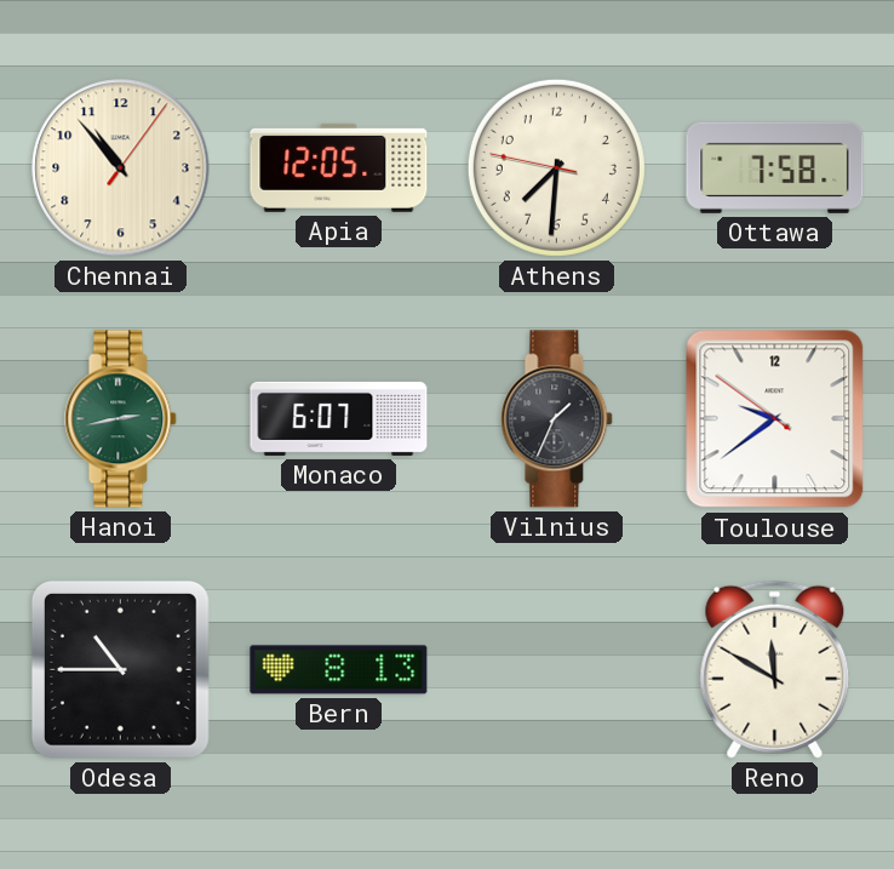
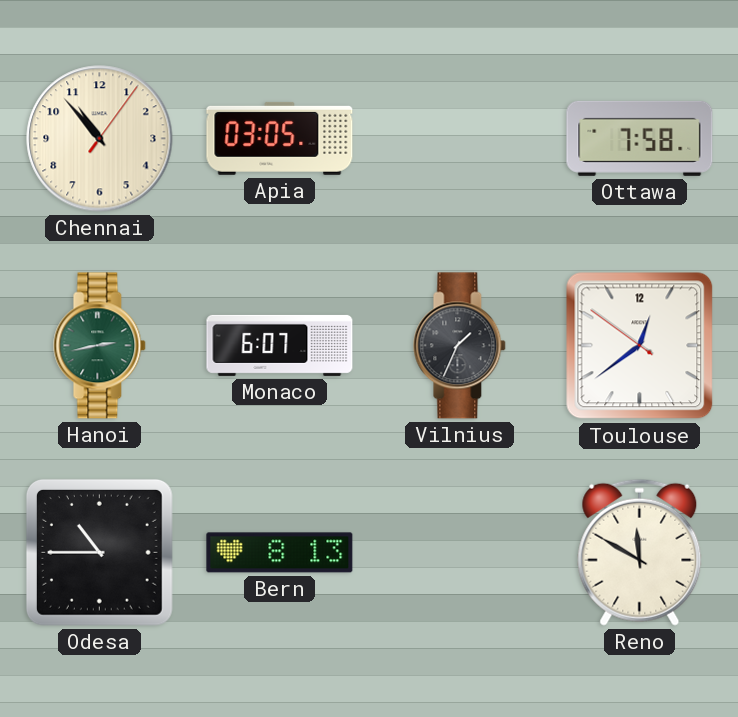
Apia: 12:05 -> 03:05
Athens: 7:30 -> none
Toulouse: 9:38 -> 12:38
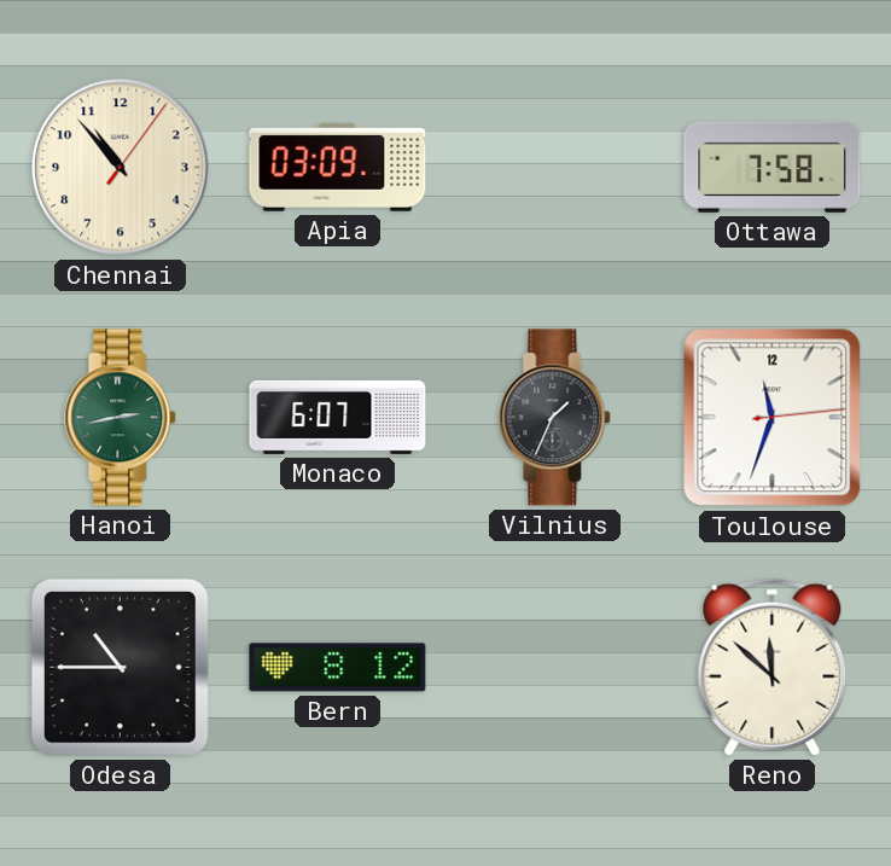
Apia: 03:05 -> 03:09
Toulouse: 12:38 -> 11:33
Bern: 8:13 -> 8:12
Reno: 11:50 -> 11:52
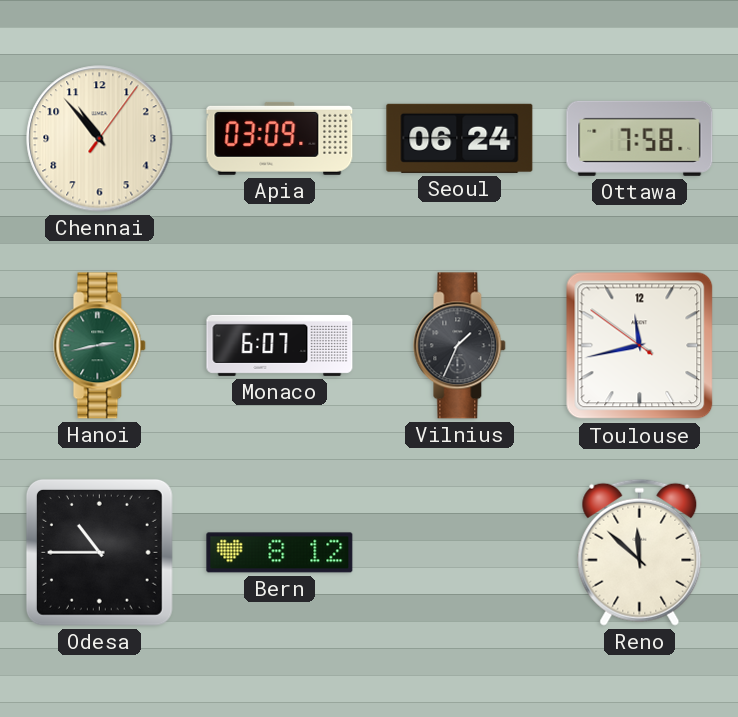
Seoul: none -> 06:24
Toulouse: 11:33 -> 11:42
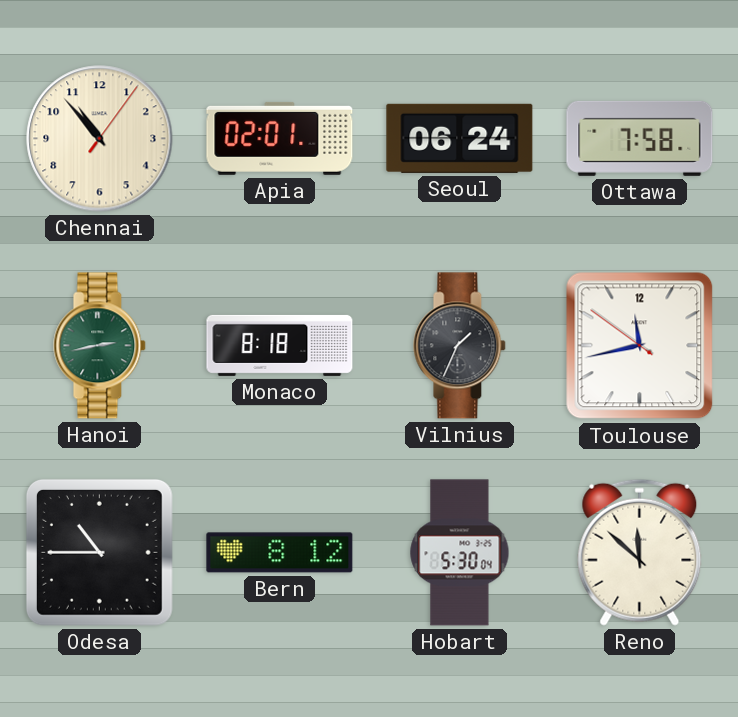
Apia: 03:09 -> 02:01
Monaco: 6:07 -> 8:18
Hobart: none -> 5:30
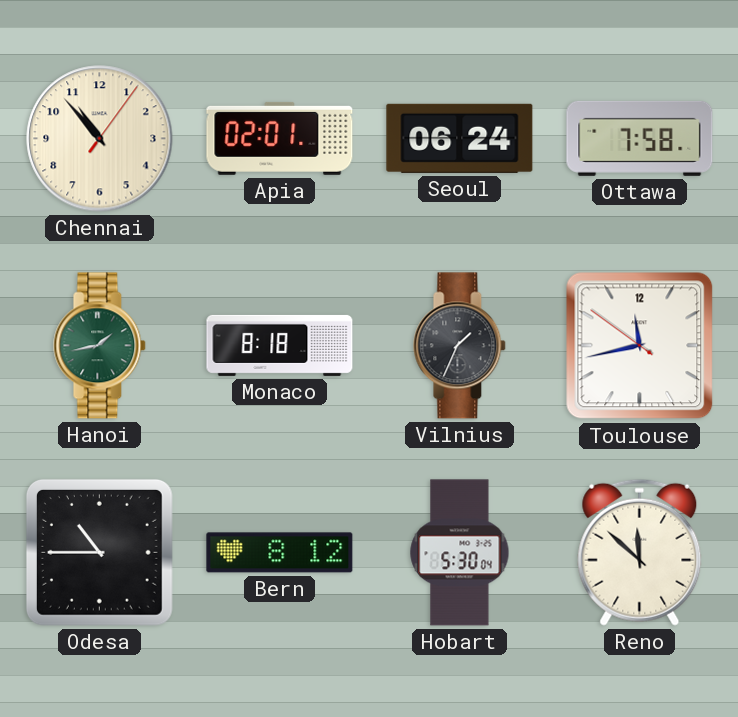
Hanoi: 2:43 -> 1:43
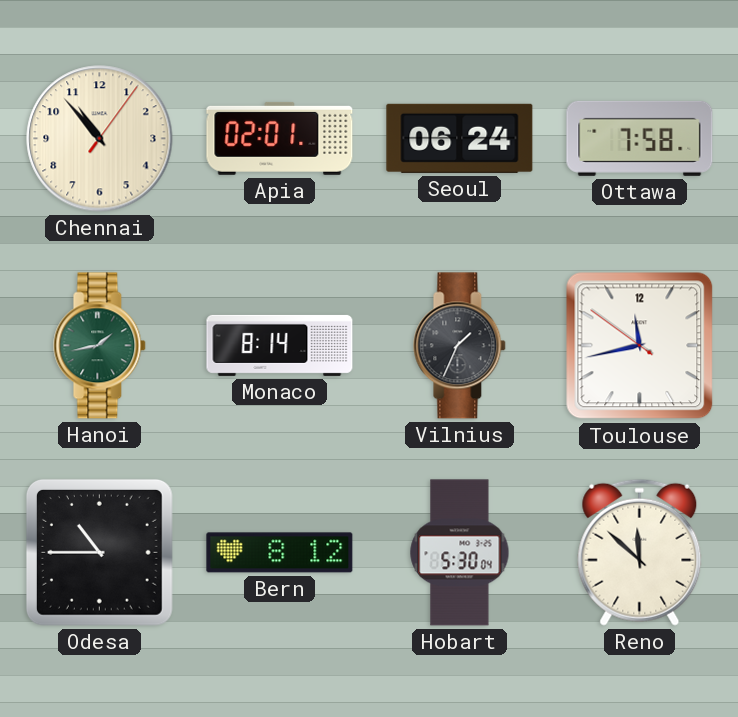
Monaco: 8:18 -> 8:14
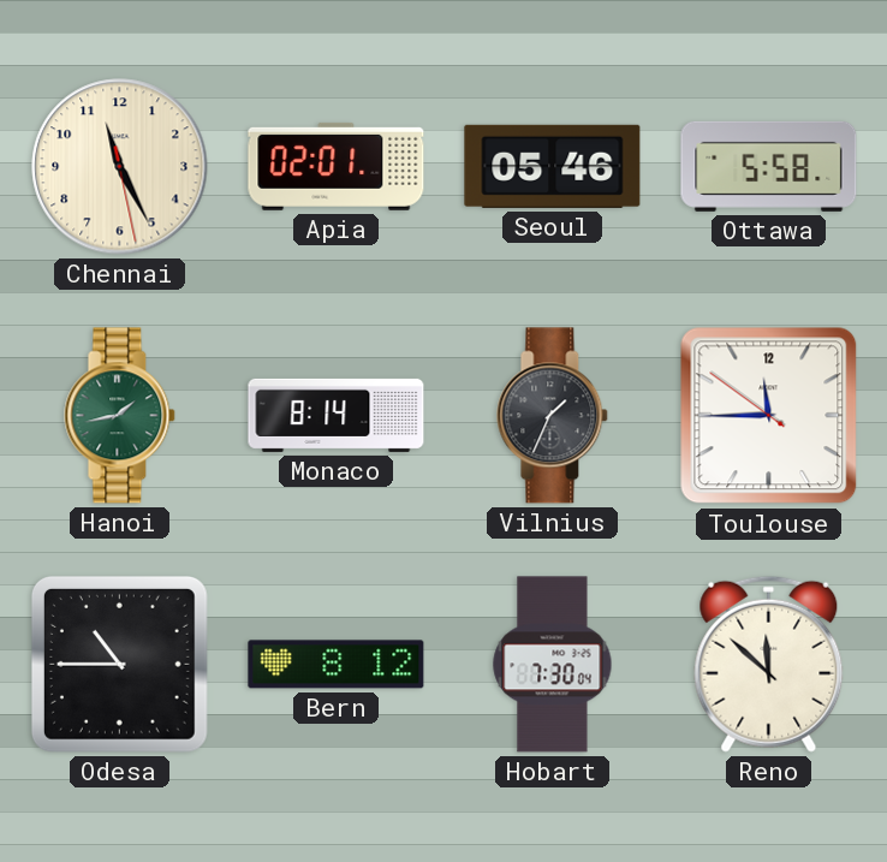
Chennai: 10:53 -> 11:25
Seoul: 06:24 -> 05:46
Ottawa: 7:58 -> 5:58
Toulouse: 11:42 -> 11:44
Hobart: 5:30 -> 7:30
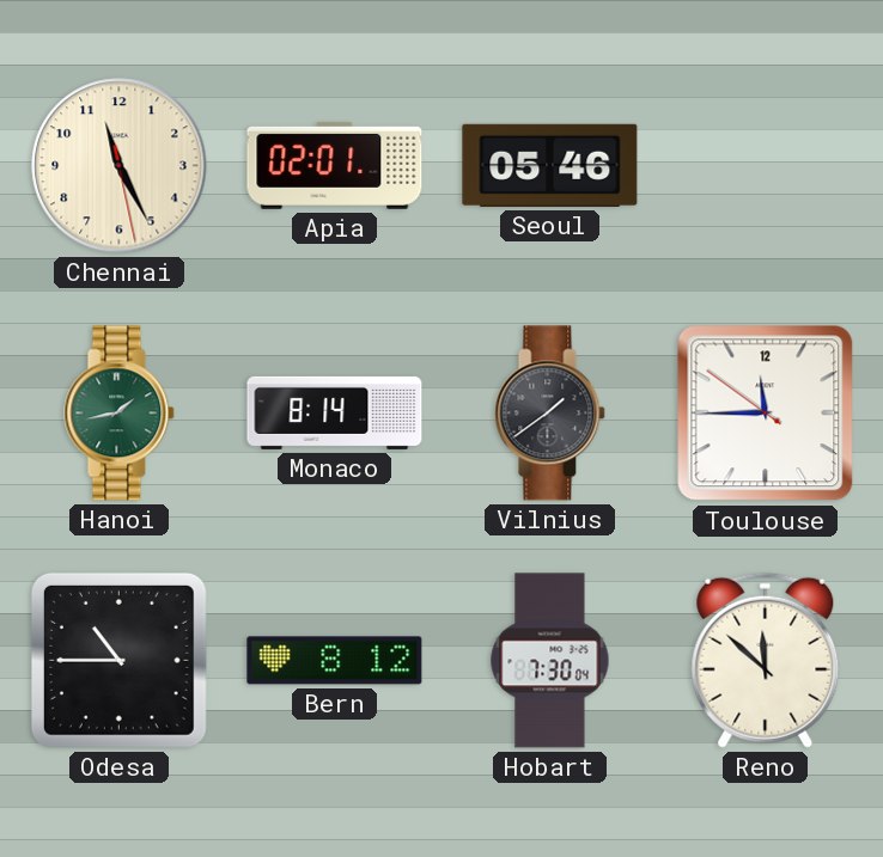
Ottawa: 5:58 -> none
Vilnius: 1:34 -> 1:39
